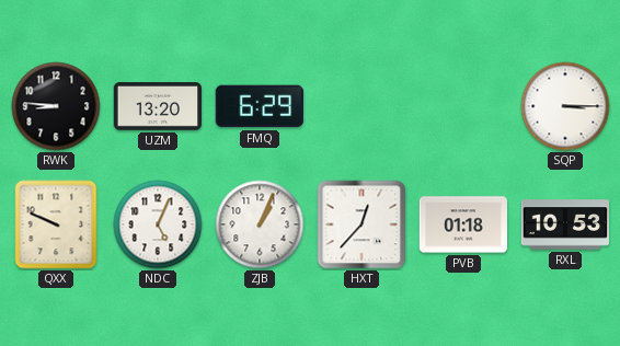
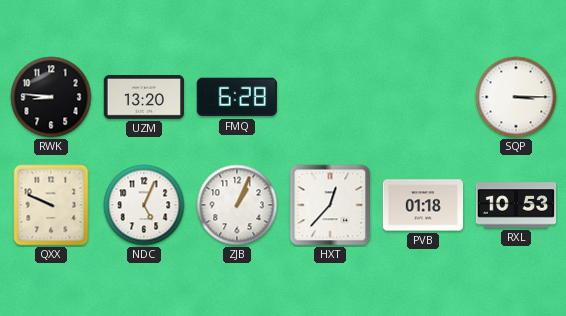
FMQ: 6:29 -> 6:28
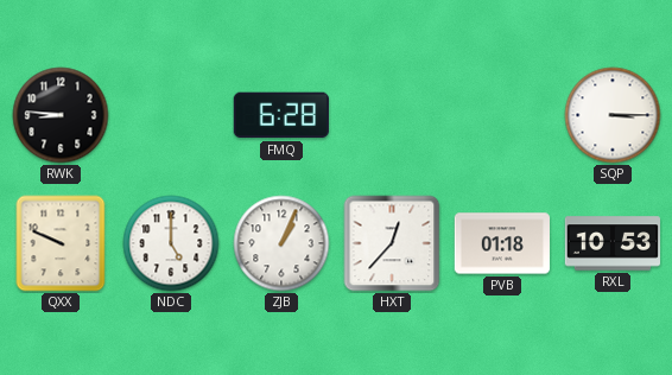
UZM: 13:20 -> none
NDC: 5:04 -> 5:00
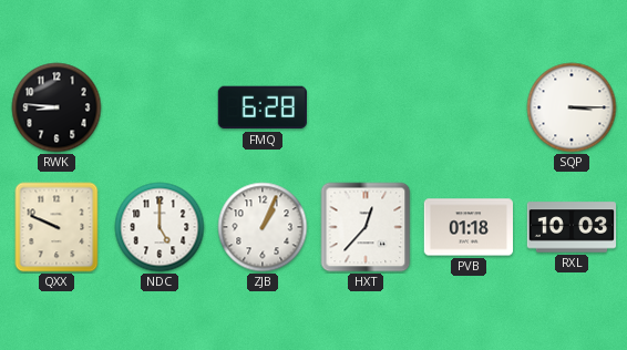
RXL: 10:53 -> 10:03
